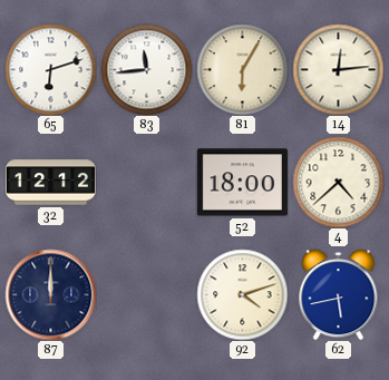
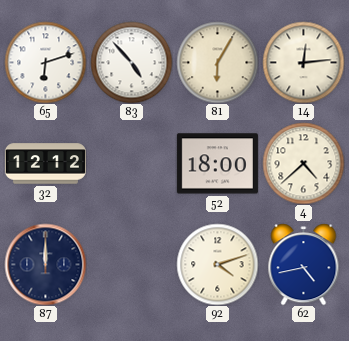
83: 11:44 -> 4:53
62: 5:43 -> 4:43
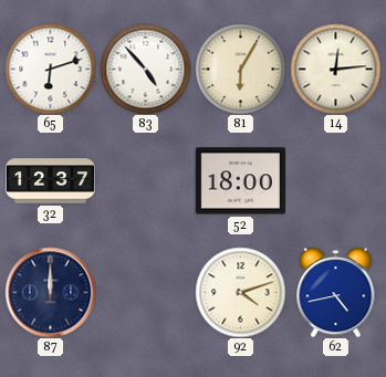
32: 12:12 -> 12:37
4: 4:38 -> none
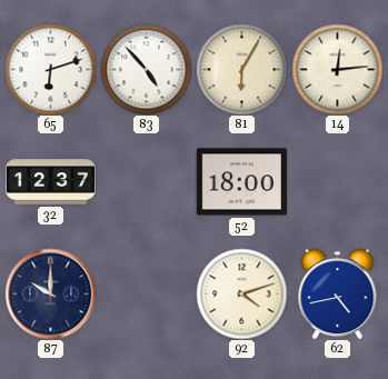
87: 12:00 -> 10:00
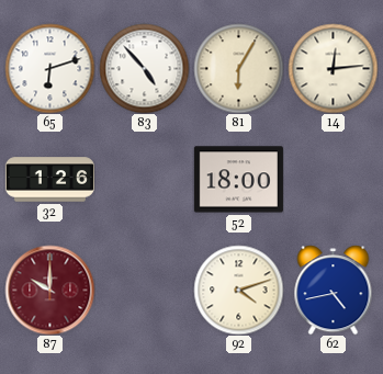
32: 12:37 -> 1:26
87 dial: navy -> burgundy
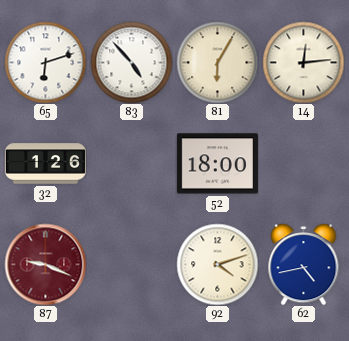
87: 10:00 -> 9:19
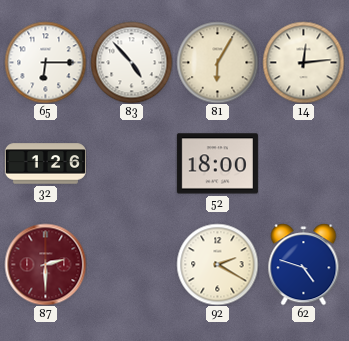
65: 6:12 -> 6:15
87: 9:19 -> 2:30
92: 4:12 -> 2:20
62: 4:43 -> 4:48
